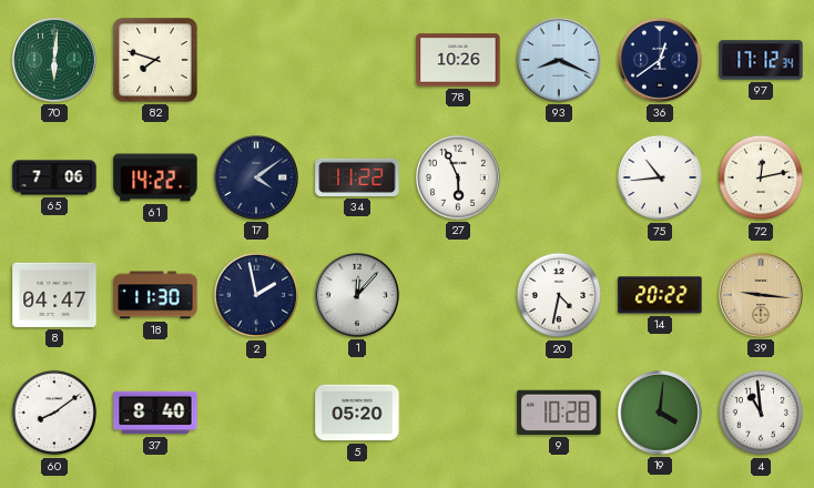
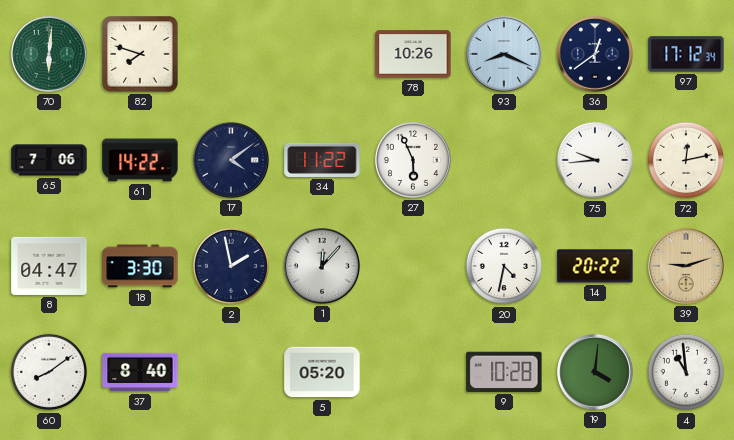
75: 10:44 -> 9:44
18: 11:30 -> 3:30
39: 9:16 -> 9:12
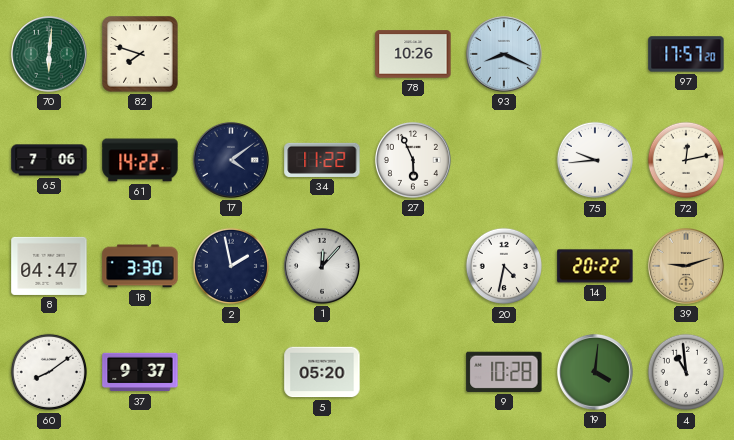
36: 12:39 -> none
97: 17:12 -> 17:57
37: 8:40 -> 9:37
